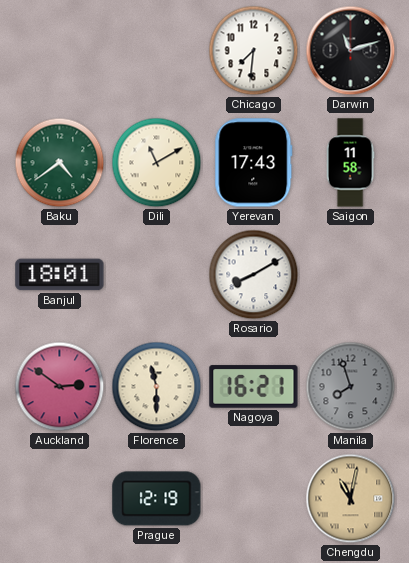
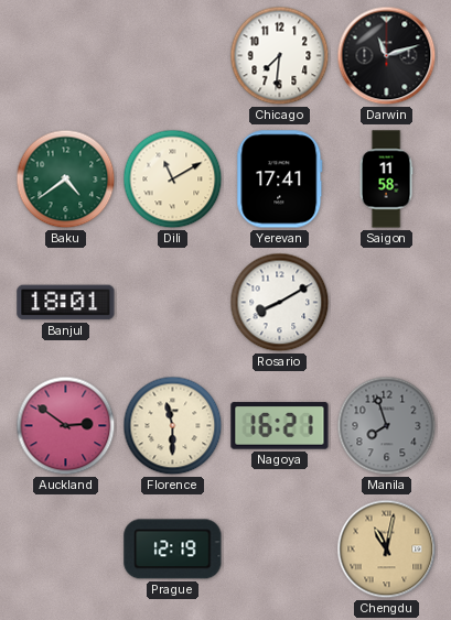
Yerevan: 17:43 -> 17:41
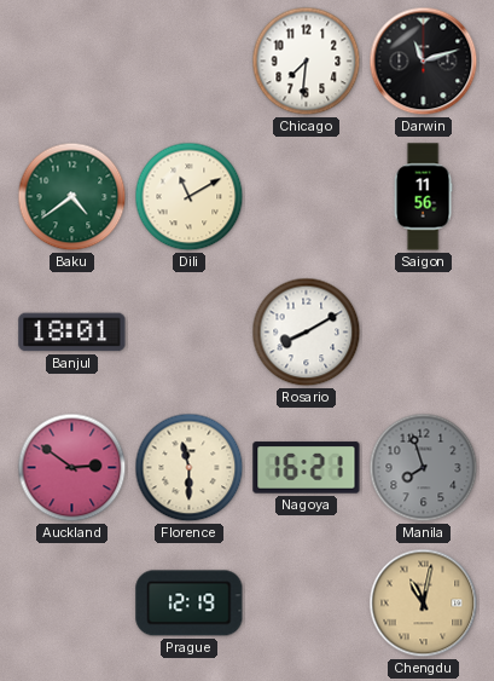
Yerevan: 17:41 -> none
Saigon: 11:58 -> 11:56
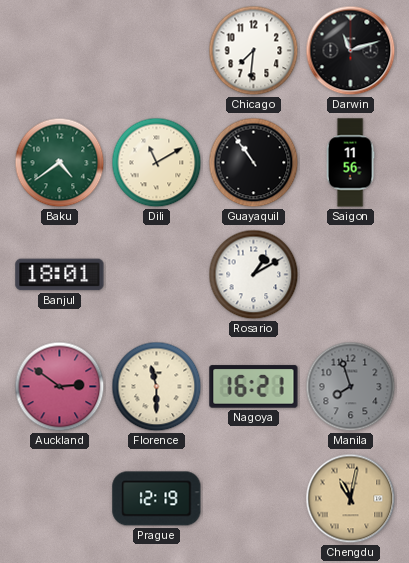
Guayaquil: none -> 10:54
Rosario: 8:10 -> 1:10
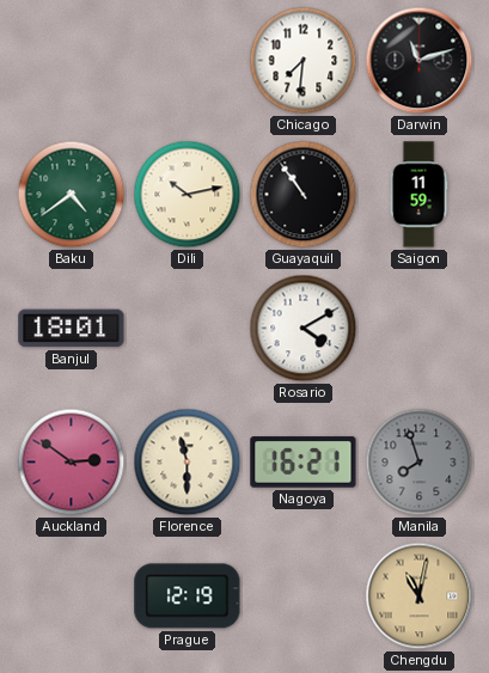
Dili: 11:10 -> 10:13
Saigon: 11:56 -> 11:59
Rosario: 1:10 -> 4:10
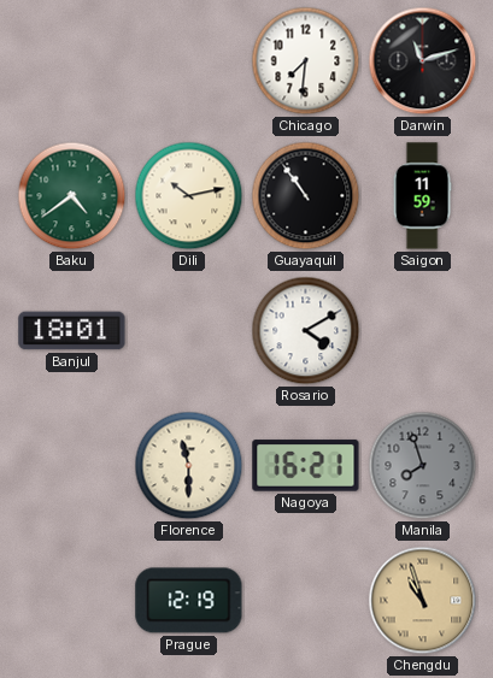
Auckland: 2:51 -> none
Chengdu: 11:02 -> 10:57
